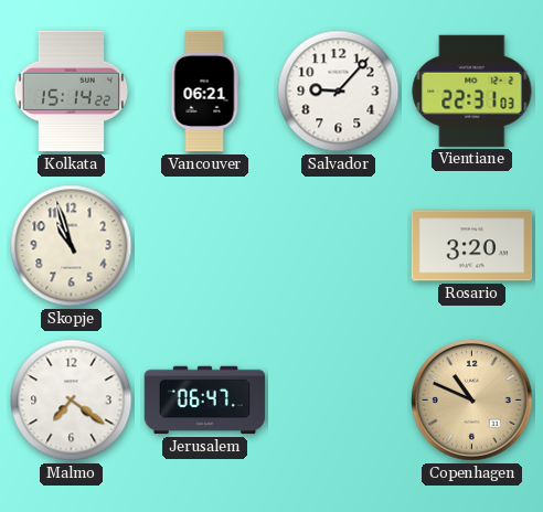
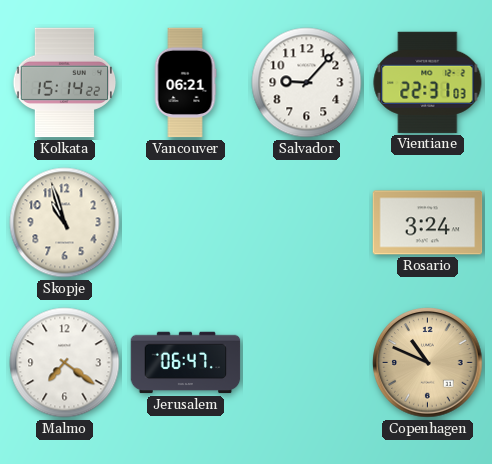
Rosario: 3:20 -> 3:24
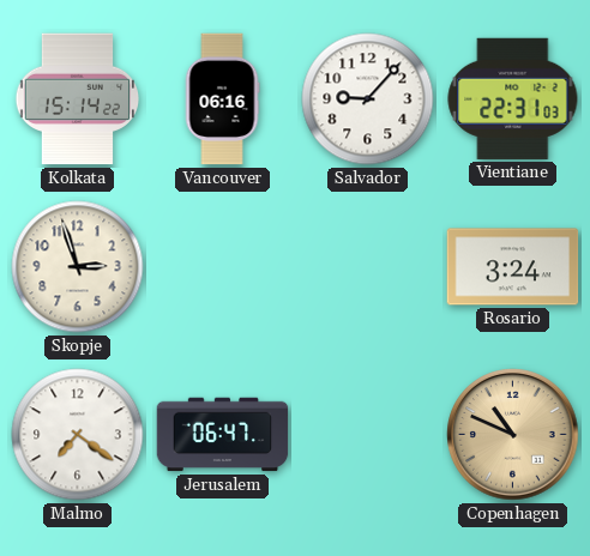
Vancouver: 06:21 -> 06:16
Skopje: 10:57 -> 2:57
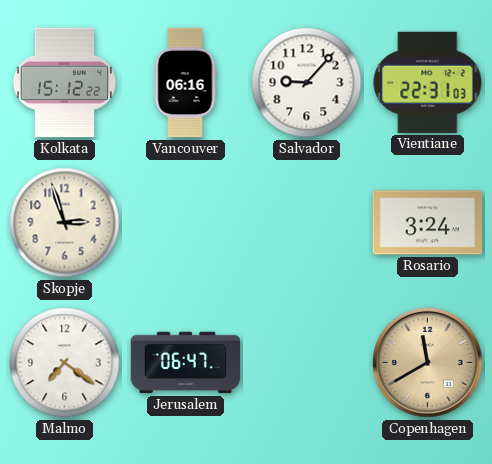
Kolkata: 15:14 -> 15:12
Copenhagen: 10:49 -> 11:40
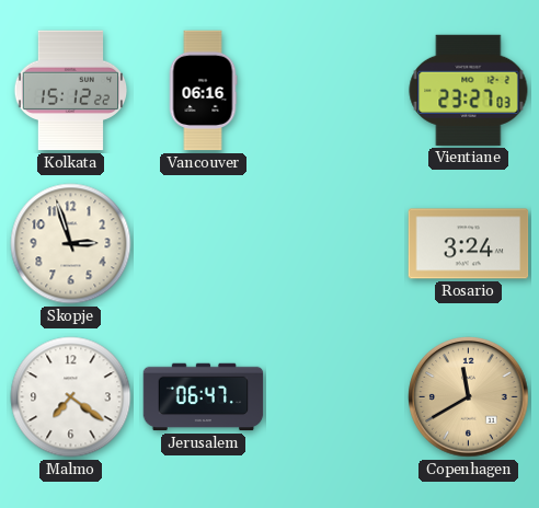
Salvador: 9:07 -> none
Vientiane: 22:31 -> 23:27
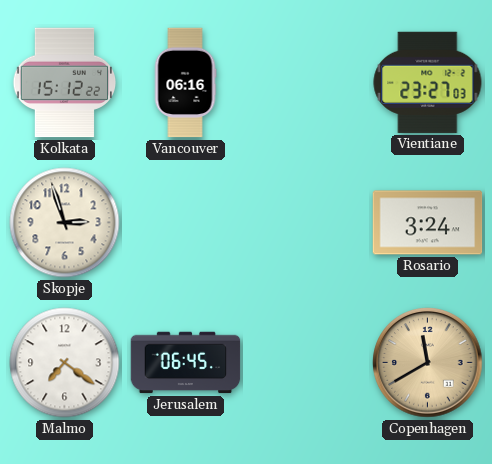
Jerusalem: 06:47 -> 06:45
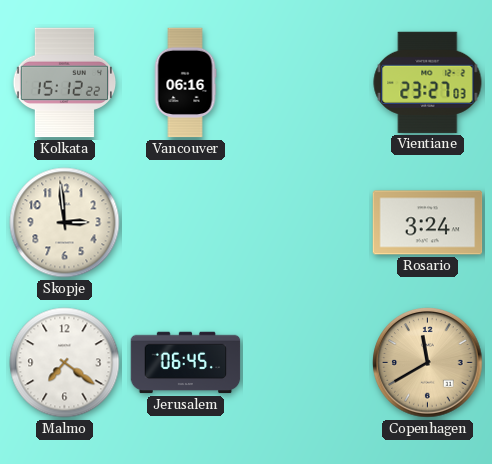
Skopje: 2:57 -> 2:59
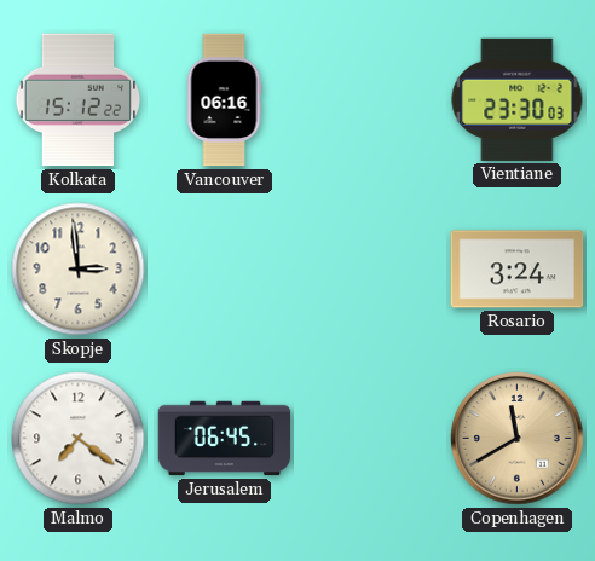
Vientiane: 23:27 -> 23:30
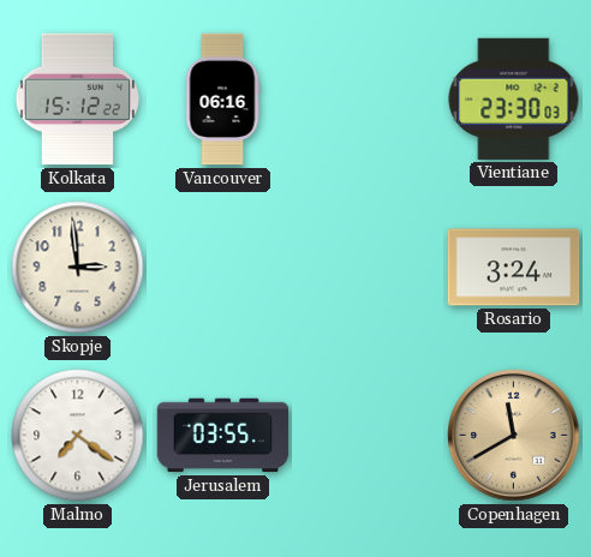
Jerusalem: 06:45 -> 03:55
